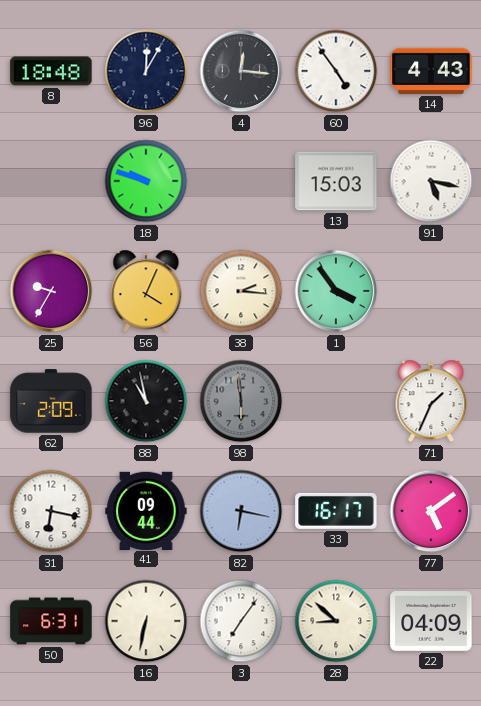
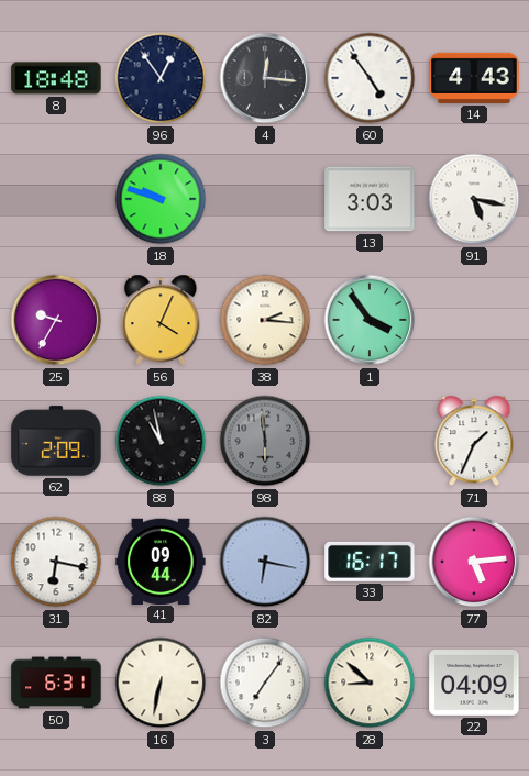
96: 12:05 -> 12:54
13: 15:03 -> 3:03
77: 5:09 -> 5:14
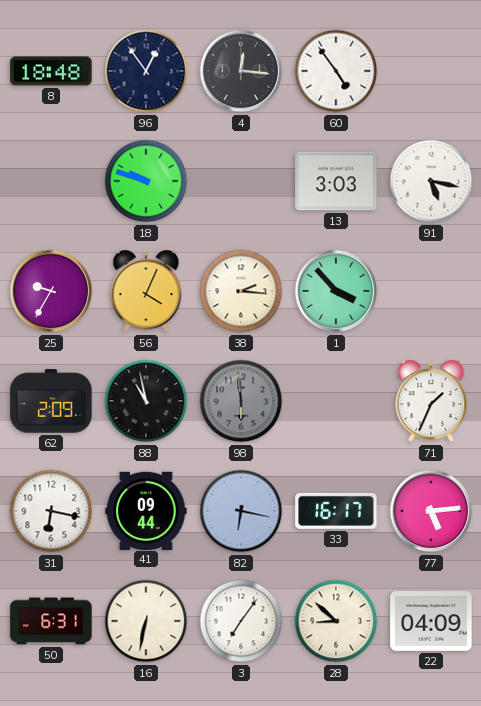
14: 4:43 -> none
1: 3:54 -> 3:53
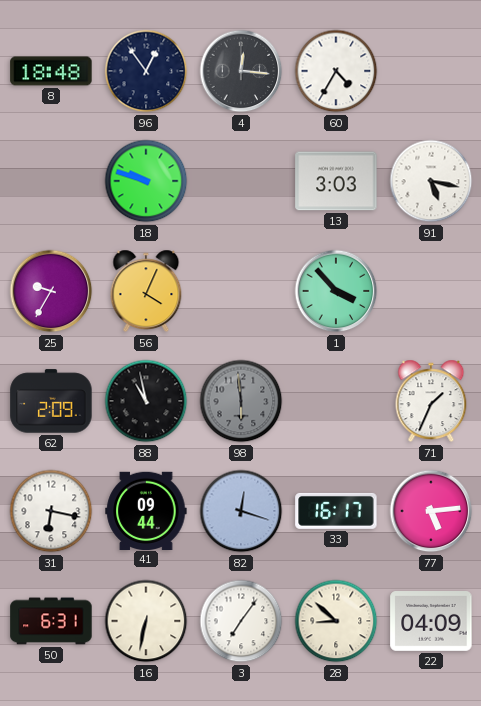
60: 4:54 -> 4:35
38: 2:16 -> none
82: 6:17 -> 12:18
